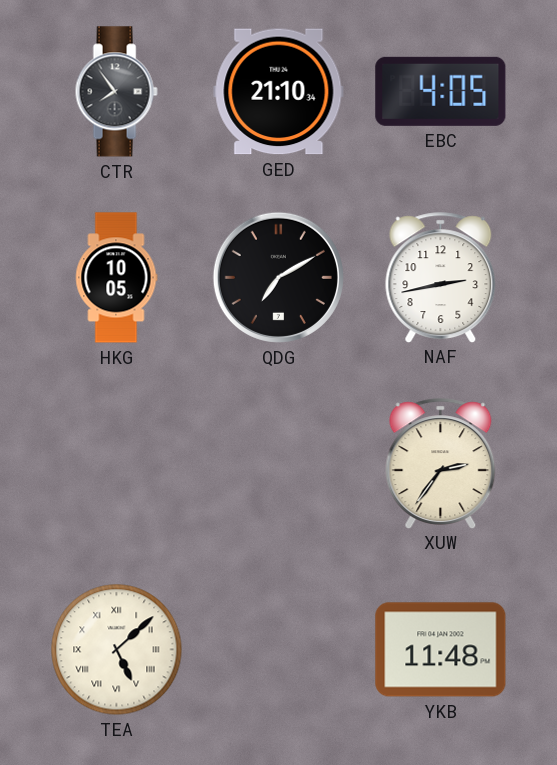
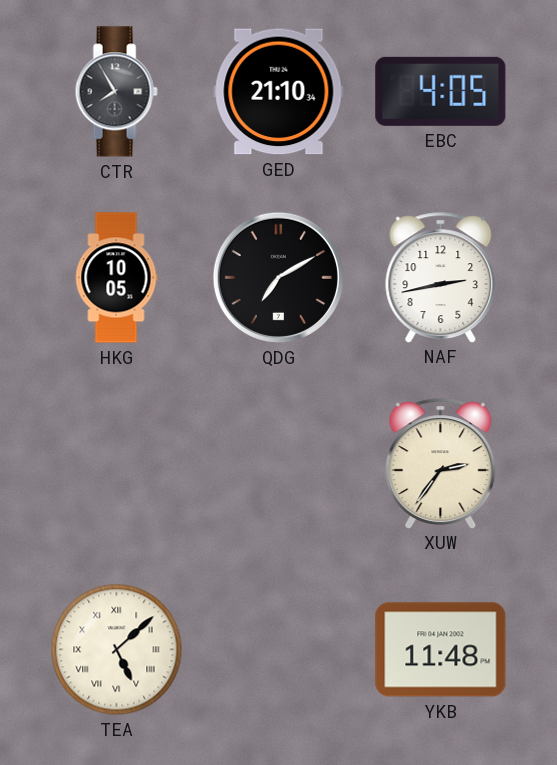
CTR: 7:54 -> 7:55
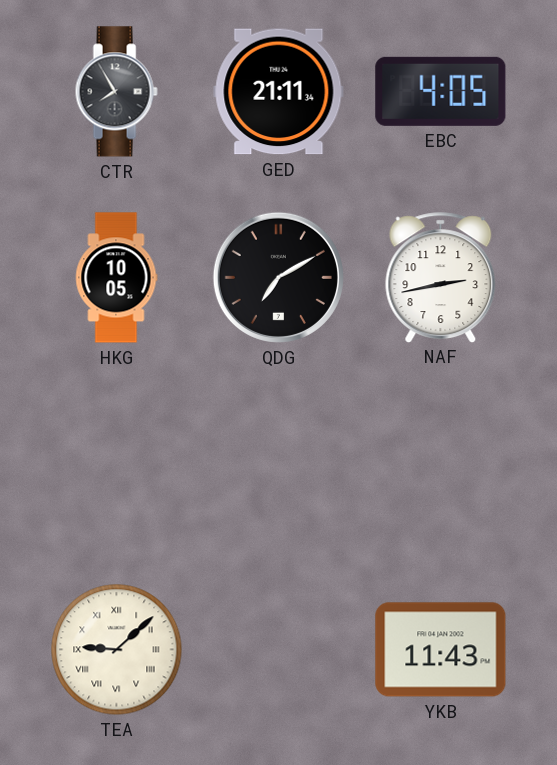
GED: 21:10 -> 21:11
XUW: 2:36 -> none
TEA: 5:08 -> 9:08
YKB: 11:48 -> 11:43
